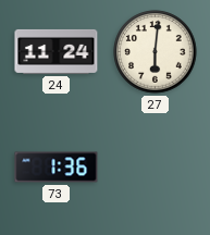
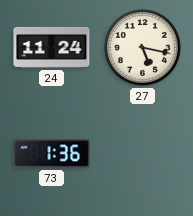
27: 6:01 -> 5:17
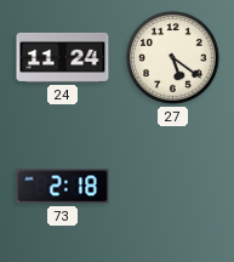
27: 5:17 -> 5:21
73: 1:36 -> 2:18
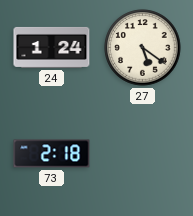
24: 11:24 -> 1:24
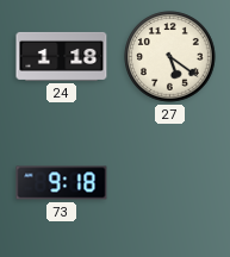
24: 1:24 -> 1:18
73: 2:18 -> 9:18
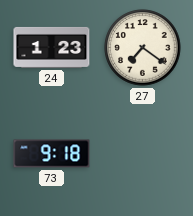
24: 1:18 -> 1:23
27: 5:21 -> 7:21
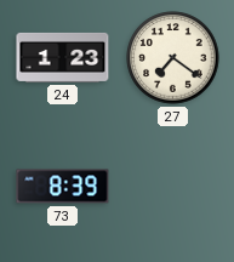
73: 9:18 -> 8:39
